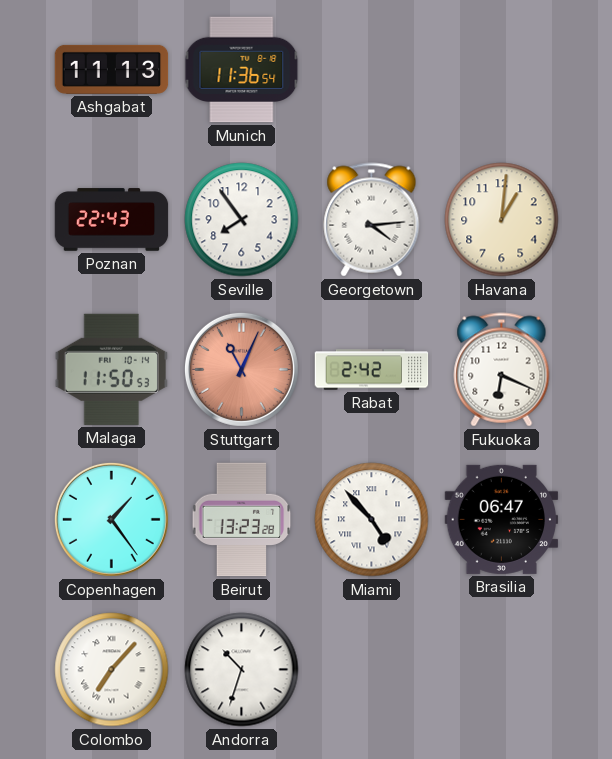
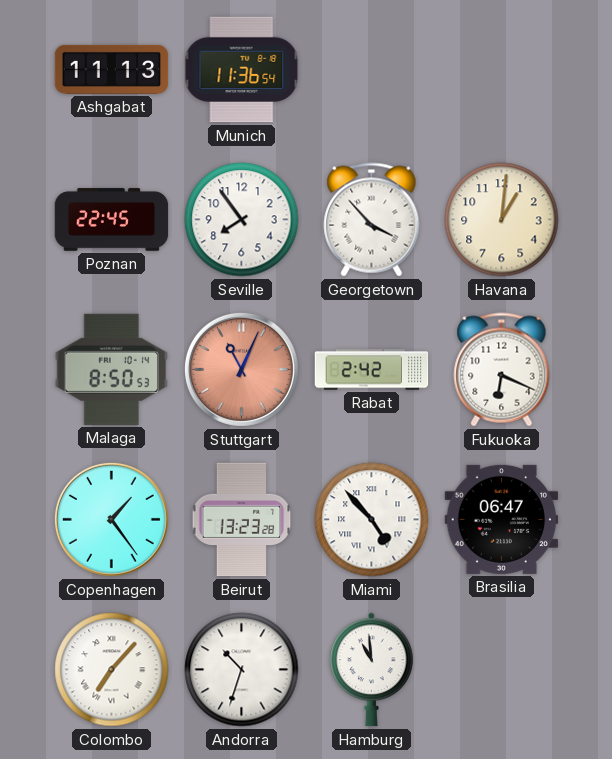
Poznan: 22:43 -> 22:45
Georgetown: 4:14 -> 3:53
Malaga: 11:50 -> 8:50
Hamburg: none -> 10:59
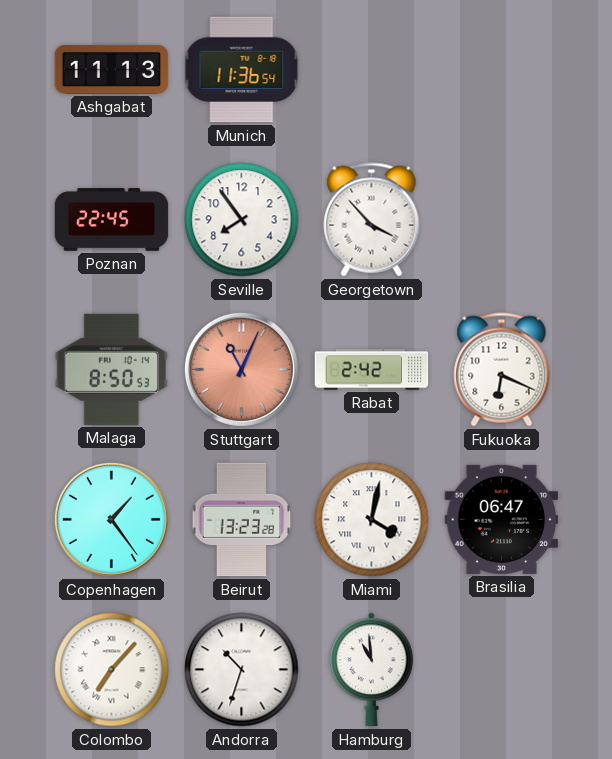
Havana: 1:01 -> none
Miami: 4:53 -> 4:02
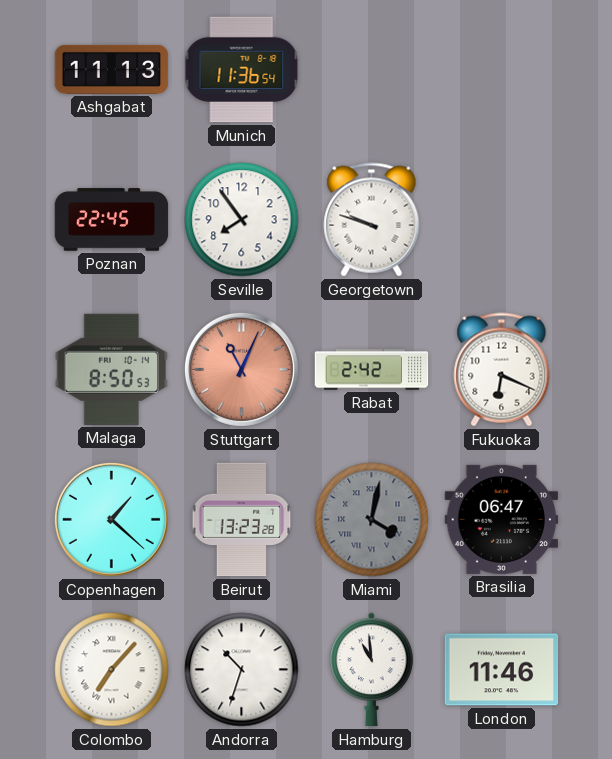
Georgetown: 3:53 -> 9:48
Copenhagen: 1:24 -> 1:22
Miami dial: white -> grey
London: none -> 11:46
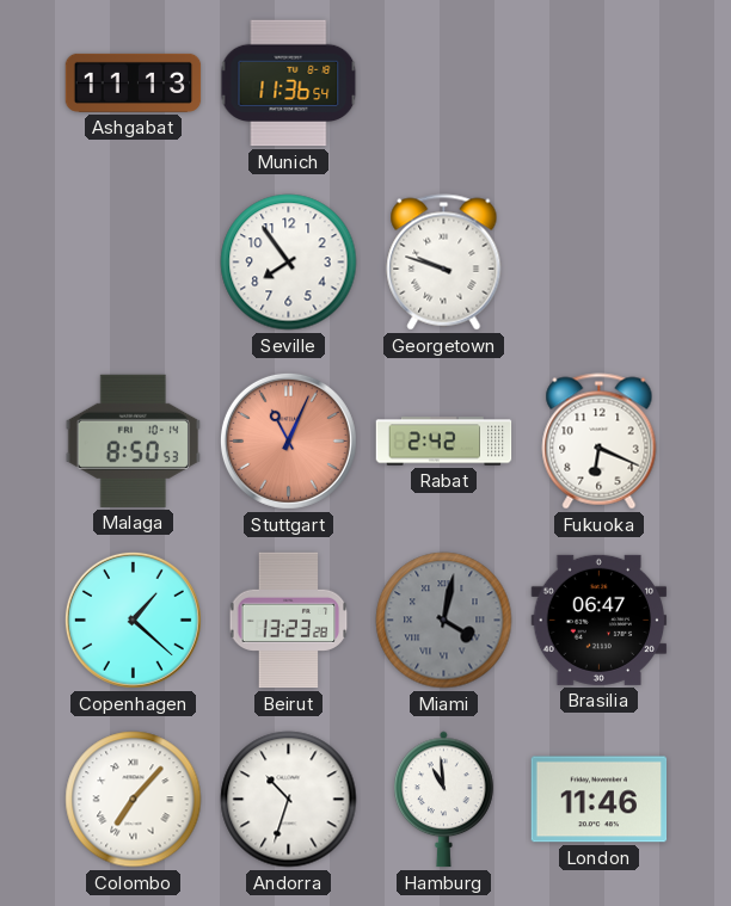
Poznan: 22:45 -> none
